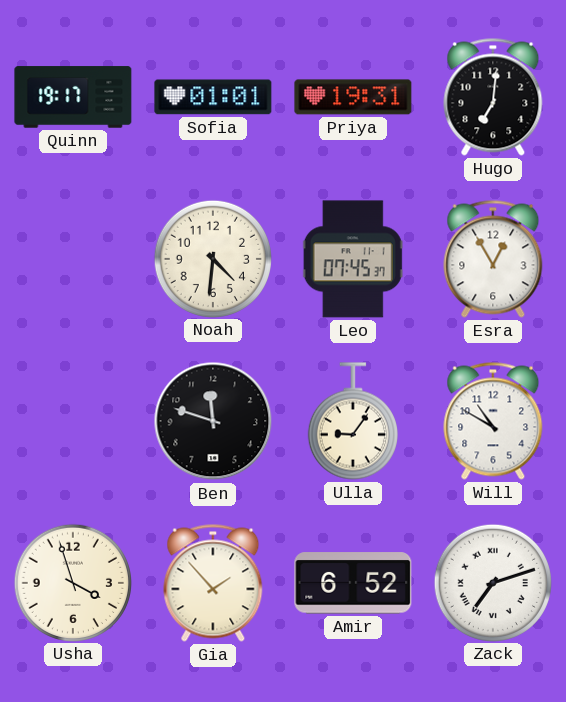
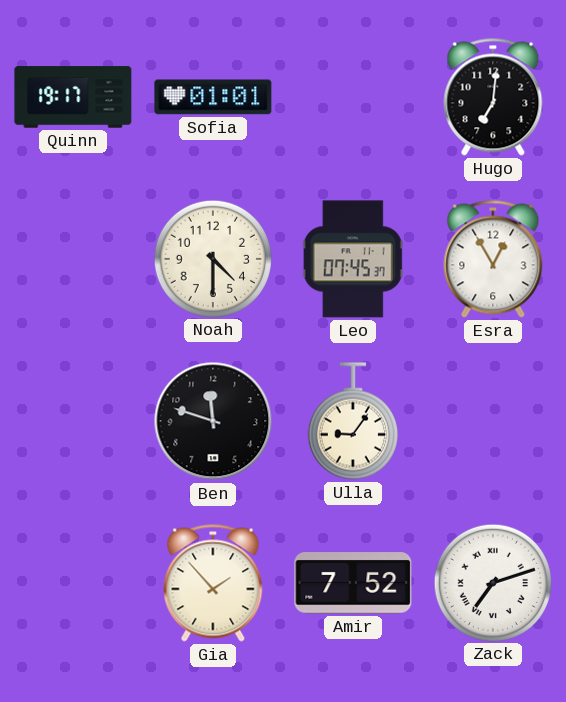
Priya: 19:31 -> none
Noah: 4:31 -> 4:30
Will: 10:50 -> none
Usha: 3:57 -> none
Amir: 6:52 -> 7:52
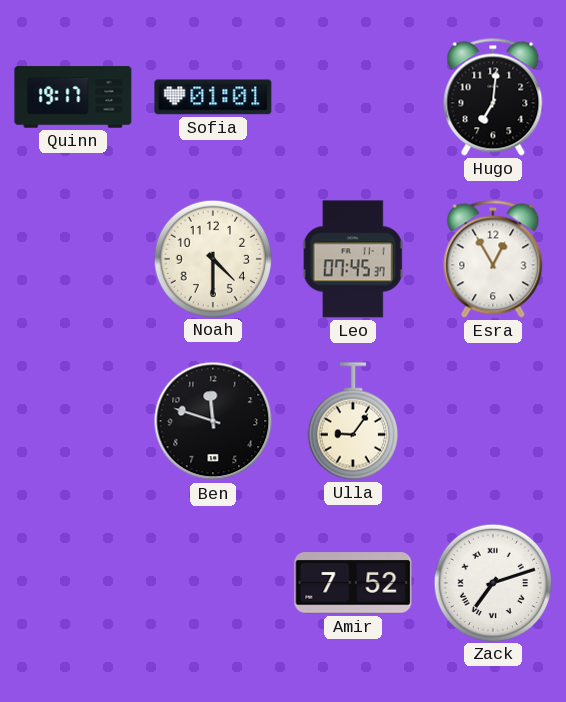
Gia: 1:53 -> none
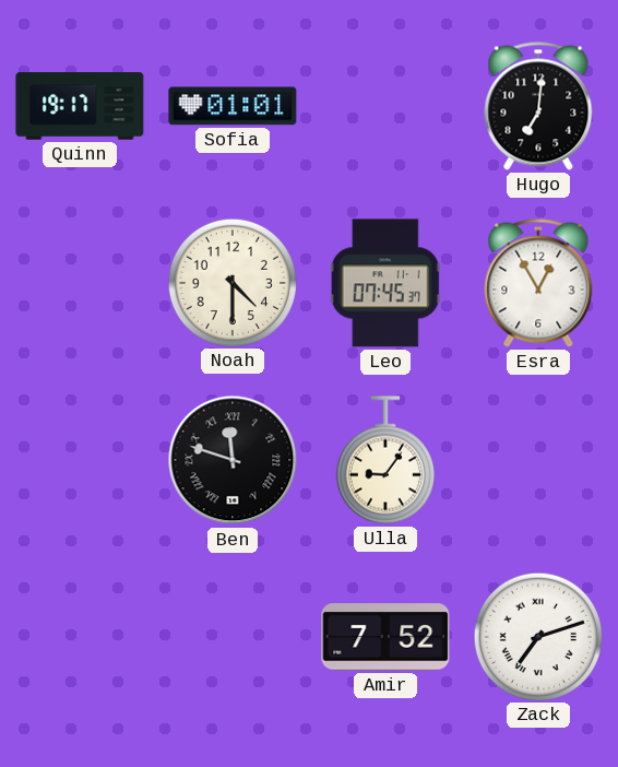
Ben numerals: Arabic -> Roman
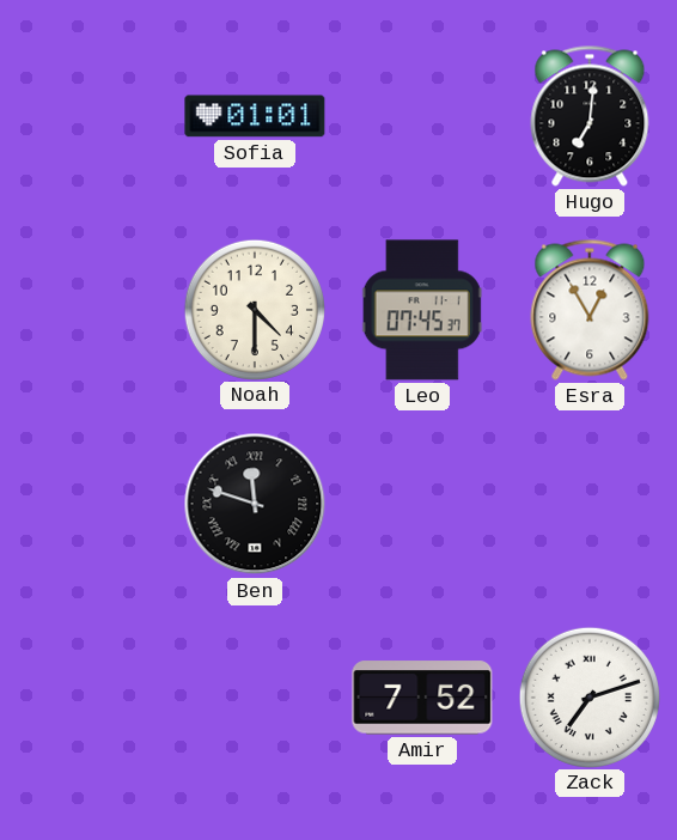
Quinn: 19:17 -> none
Ulla: 9:06 -> none
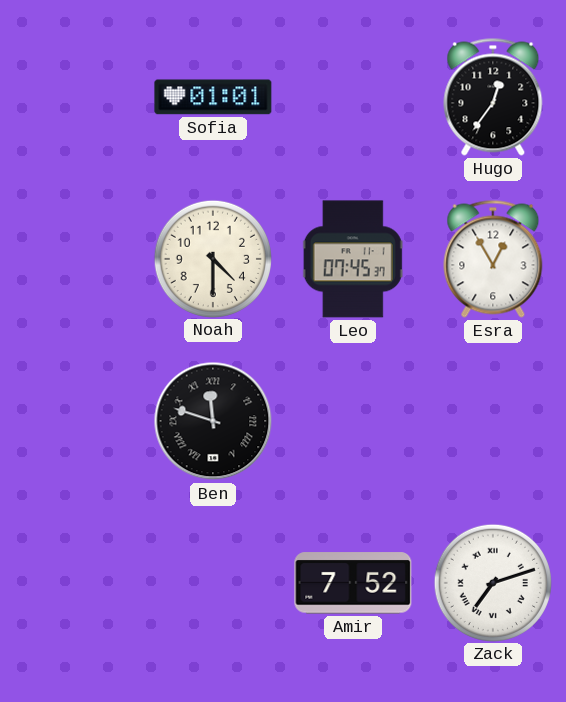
Hugo: 7:01 -> 12:36
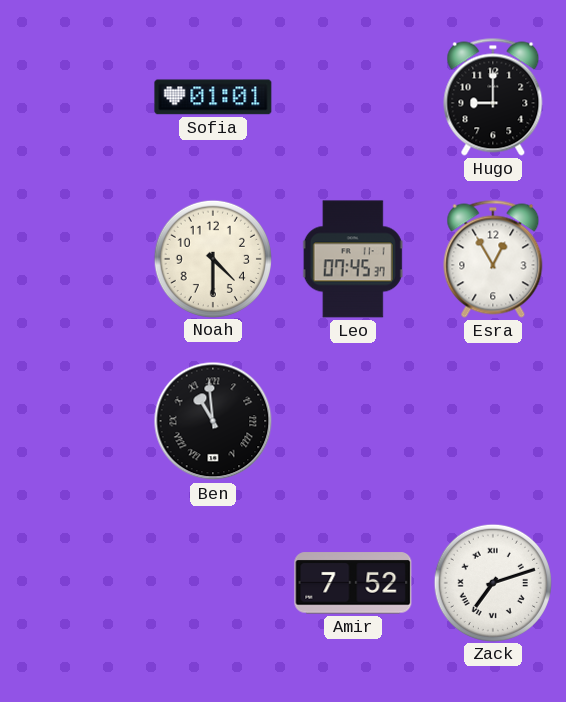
Hugo: 12:36 -> 9:00
Ben: 11:48 -> 10:59
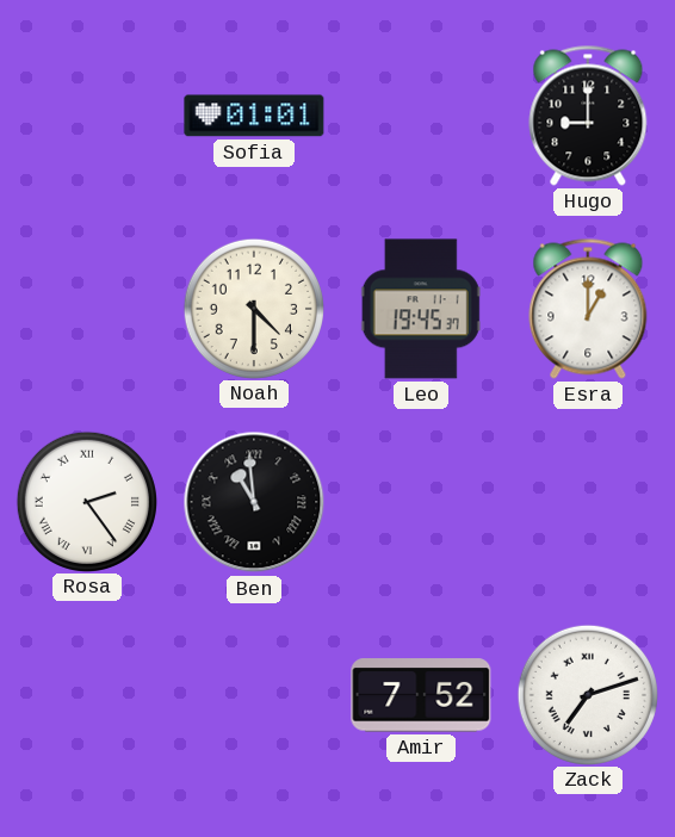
Leo: 07:45 -> 19:45
Esra: 12:55 -> 1:00
Rosa: none -> 2:24
